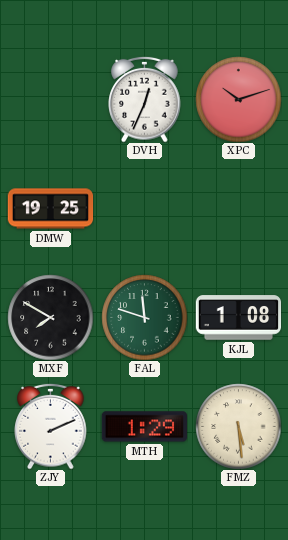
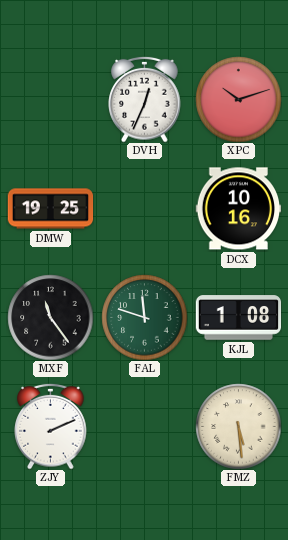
DCX: none -> 10:16
MXF: 7:50 -> 11:24
MTH: 1:29 -> none
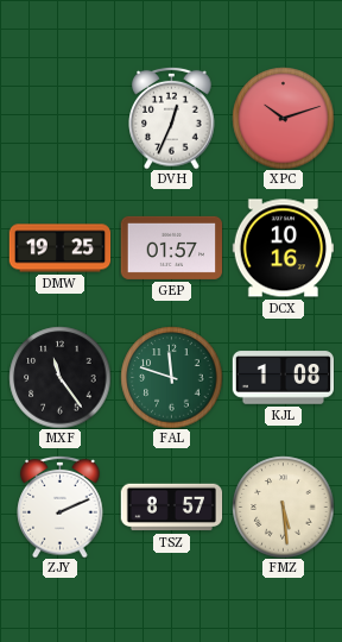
GEP: none -> 01:57
TSZ: none -> 8:57
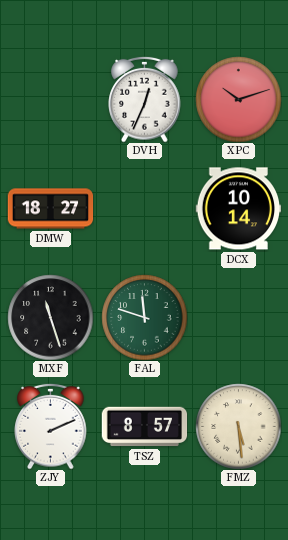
DMW: 19:25 -> 18:27
GEP: 01:57 -> none
DCX: 10:16 -> 10:14
MXF: 11:24 -> 11:27
KJL: 1:08 -> none
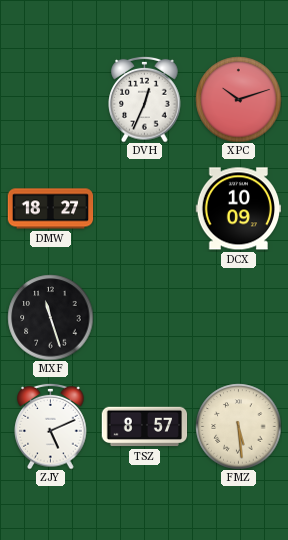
DCX: 10:14 -> 10:09
FAL: 11:48 -> none
ZJY: 2:11 -> 5:11
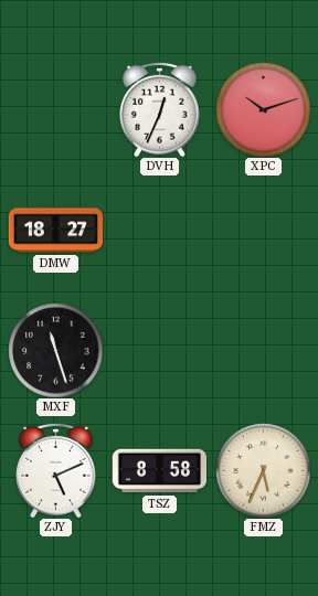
DCX: 10:09 -> none
TSZ: 8:57 -> 8:58
FMZ: 5:29 -> 5:34
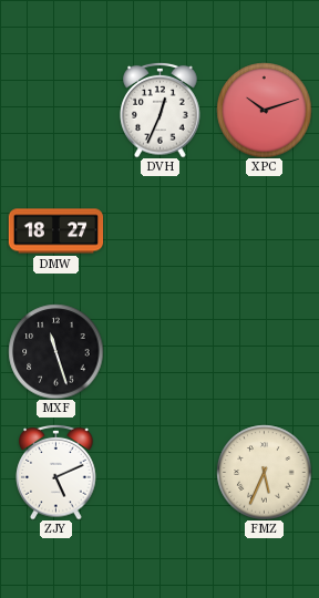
TSZ: 8:58 -> none
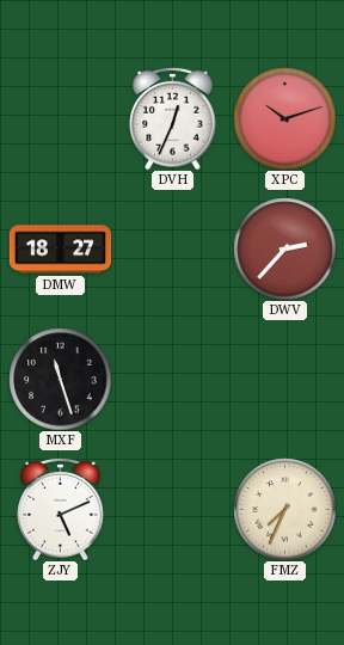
DWV: none -> 2:37
FMZ: 5:34 -> 7:34
